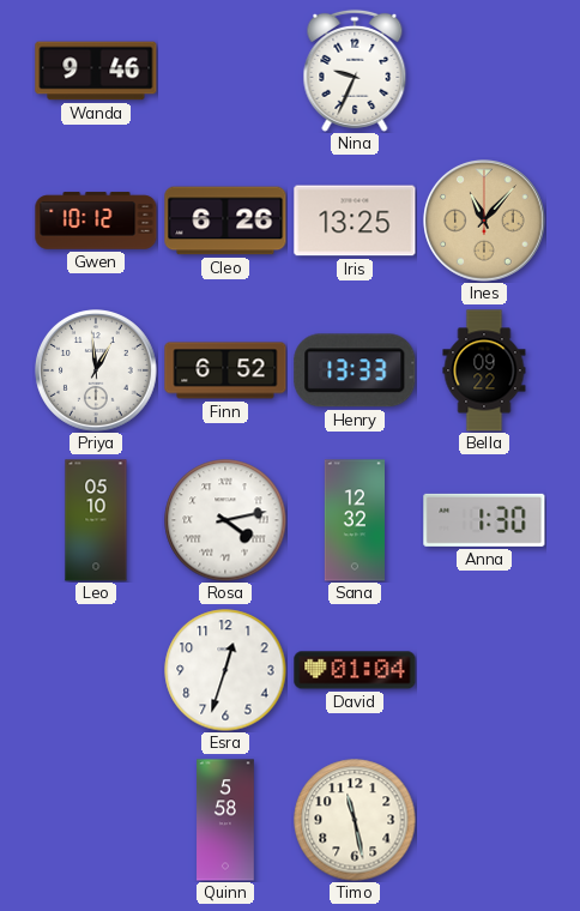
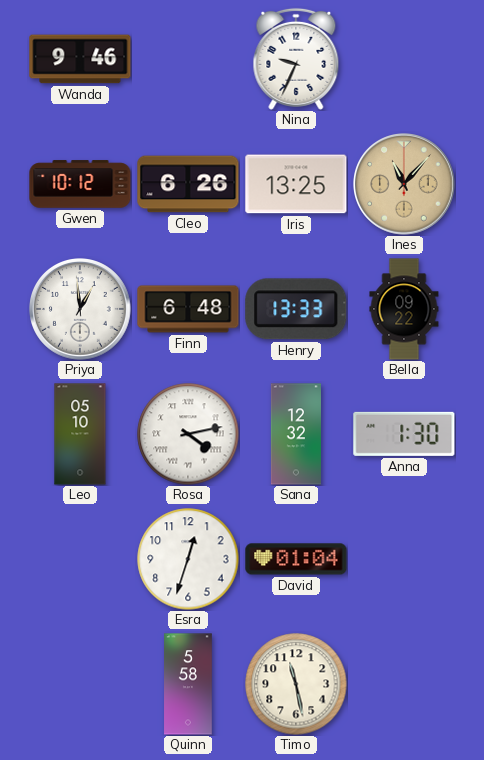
Finn: 6:52 -> 6:48
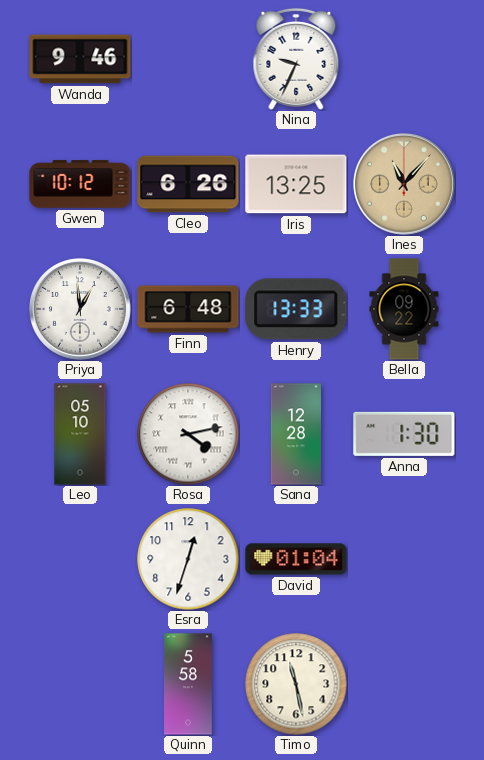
Sana: 12:32 -> 12:28
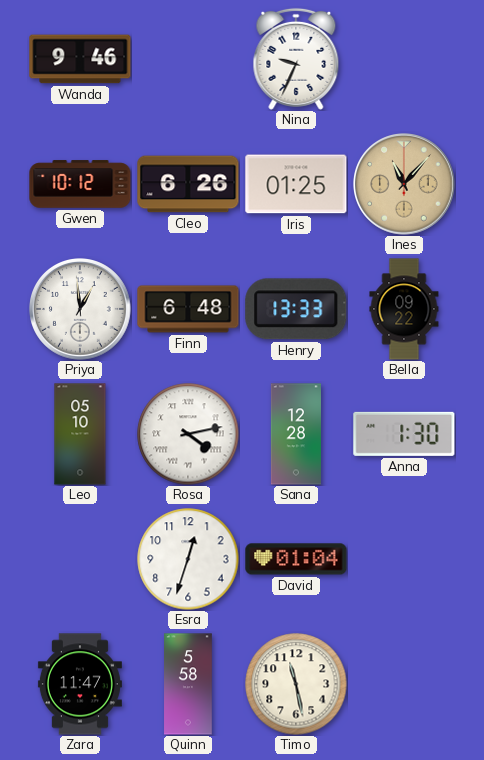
Iris: 13:25 -> 01:25
Zara: none -> 11:47
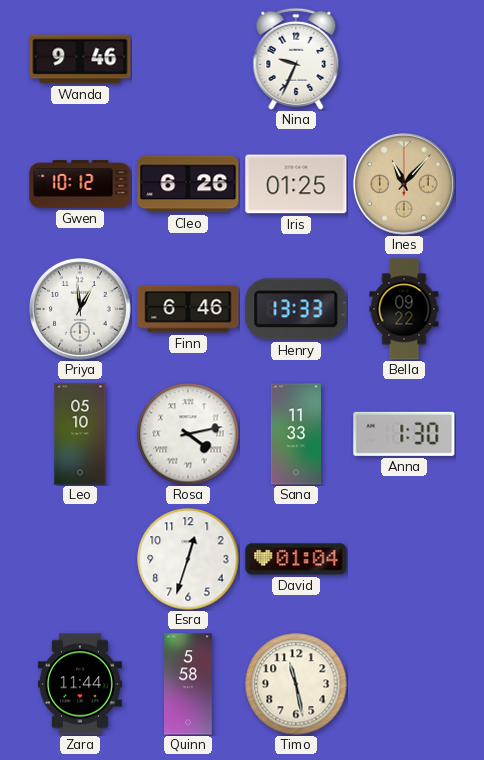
Finn: 6:48 -> 6:46
Sana: 12:28 -> 11:33
Zara: 11:47 -> 11:44
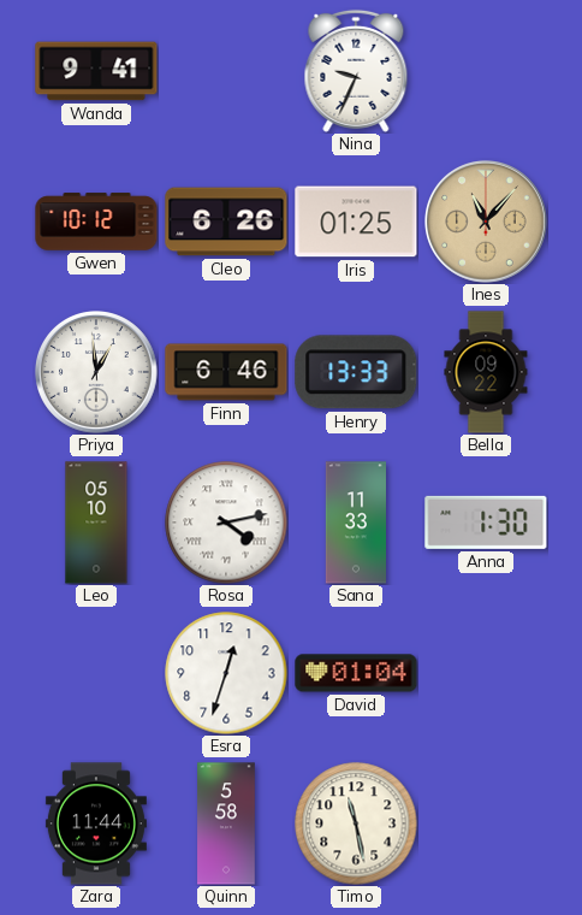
Wanda: 9:46 -> 9:41
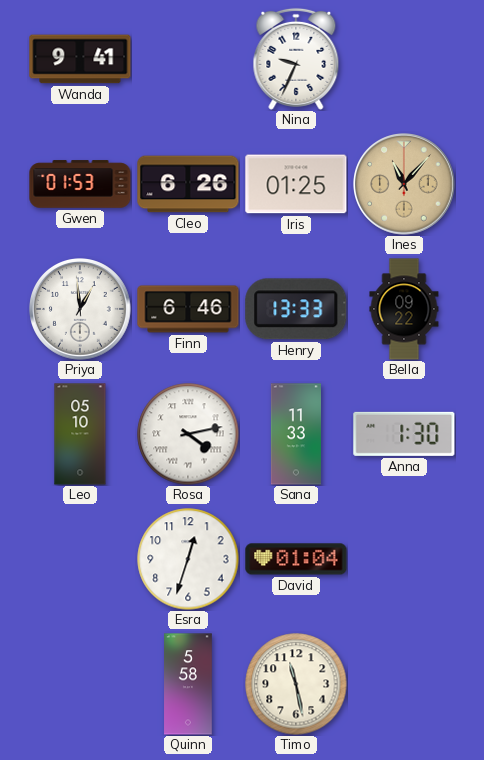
Gwen: 10:12 -> 01:53
Zara: 11:44 -> none
